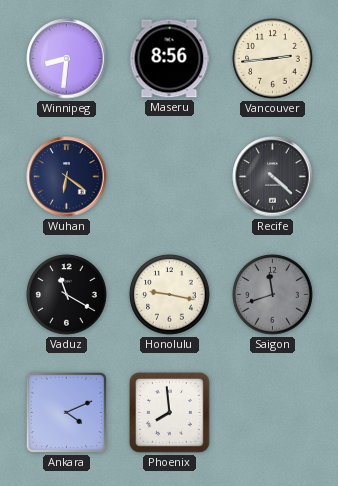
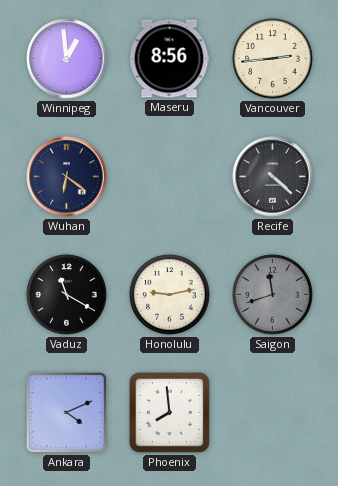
Winnipeg: 8:31 -> 12:59
Honolulu: 9:17 -> 9:13
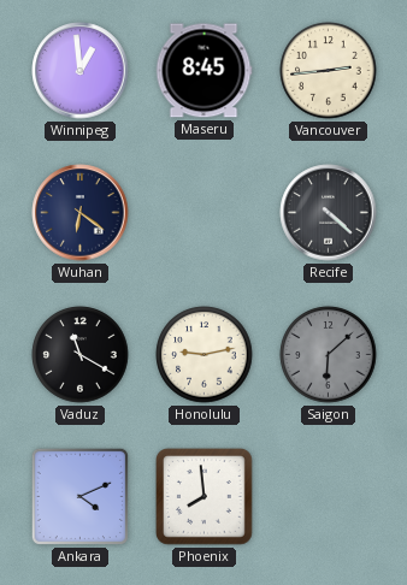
Maseru: 8:56 -> 8:45
Saigon: 11:42 -> 6:08
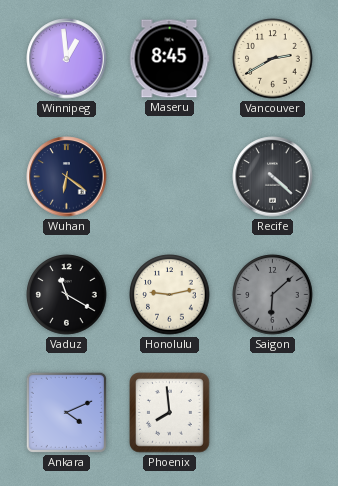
Vancouver: 2:44 -> 2:40
